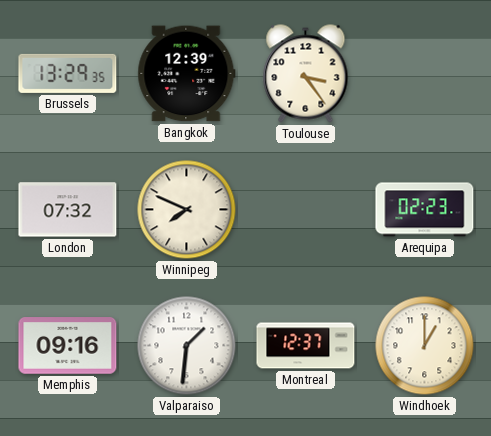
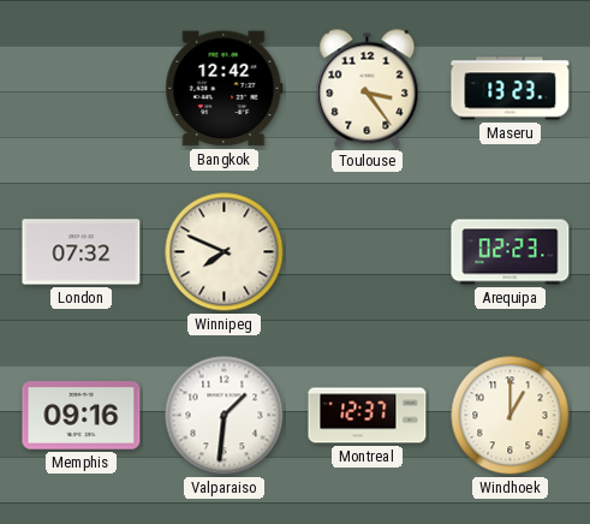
Brussels: 13:29 -> none
Bangkok: 12:39 -> 12:42
Maseru: none -> 13:23
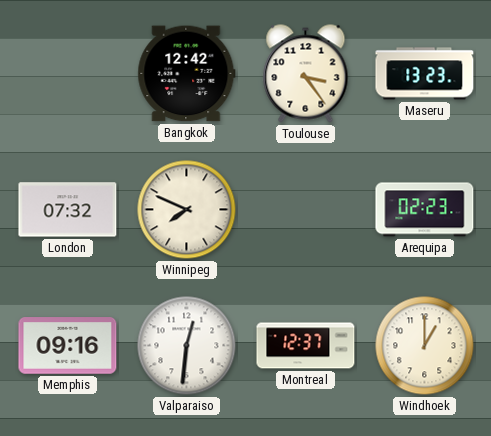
Valparaiso: 1:31 -> 12:31
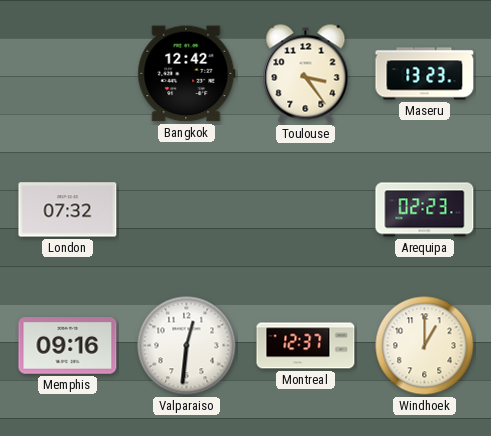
Winnipeg: 7:49 -> none
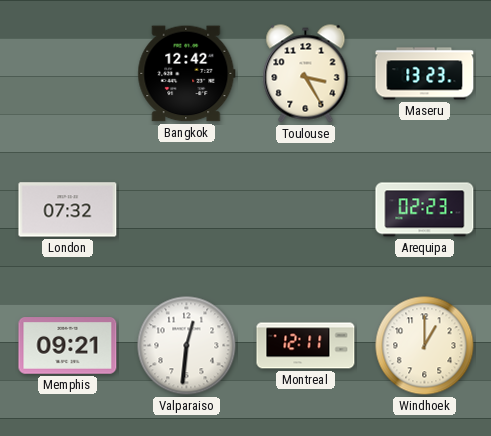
Toulouse: 3:24 -> 3:25
Memphis: 09:16 -> 09:21
Montreal: 12:37 -> 12:11
